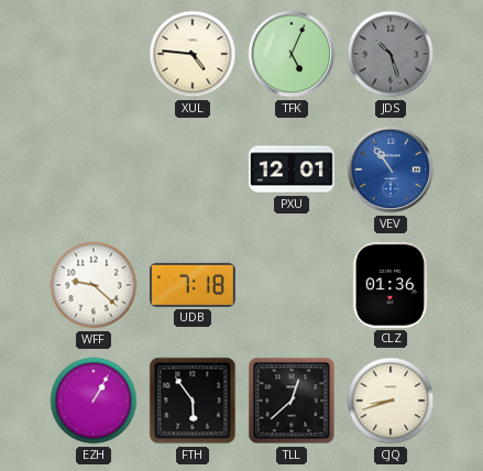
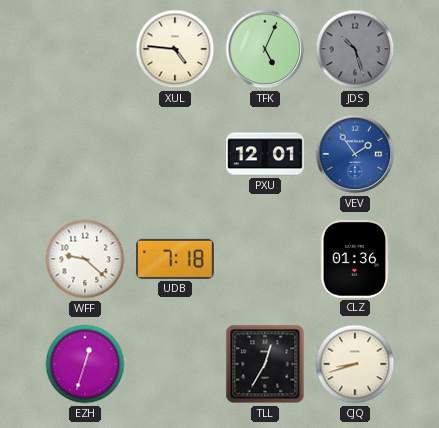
VEV: 10:54 -> 1:54
EZH: 1:05 -> 12:33
FTH: 5:54 -> none
TLL: 12:38 -> 12:35
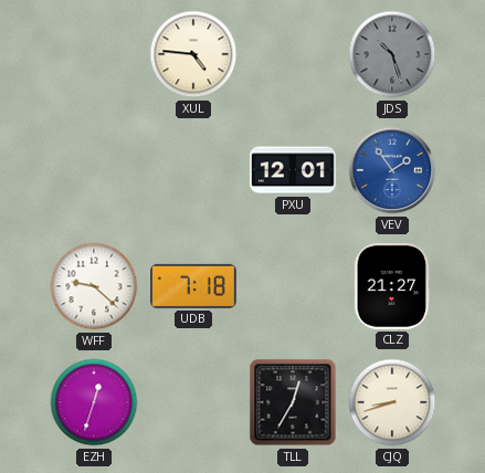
TFK: 5:04 -> none
CLZ: 01:36 -> 21:27
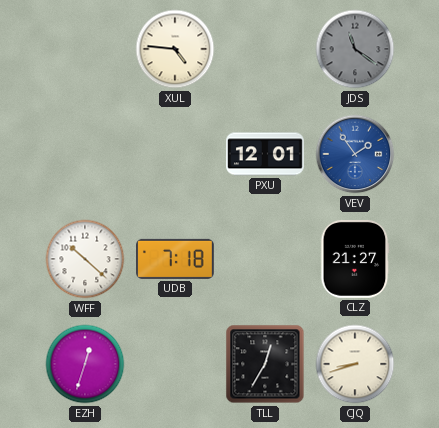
JDS: 10:27 -> 11:21
WFF: 9:22 -> 10:22
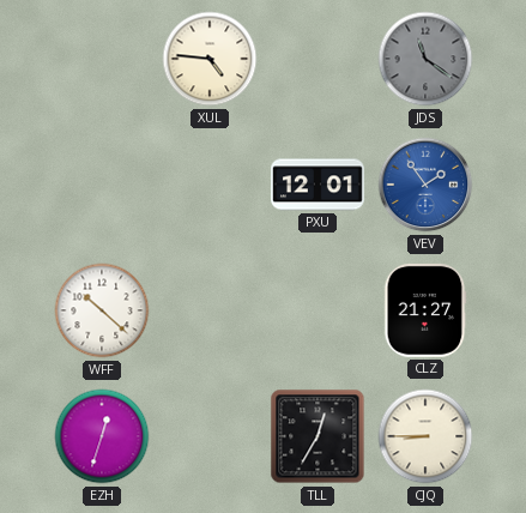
UDB: 7:18 -> none
CJQ: 8:42 -> 8:45
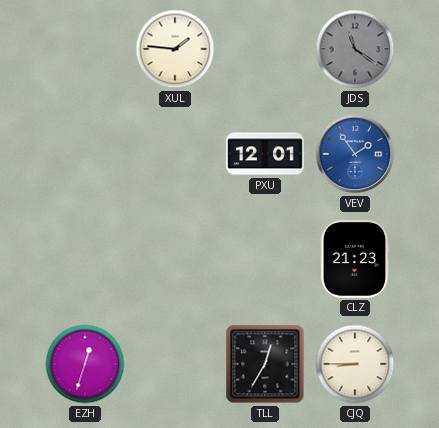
XUL: 4:46 -> 1:46
WFF: 10:22 -> none
CLZ: 21:27 -> 21:23
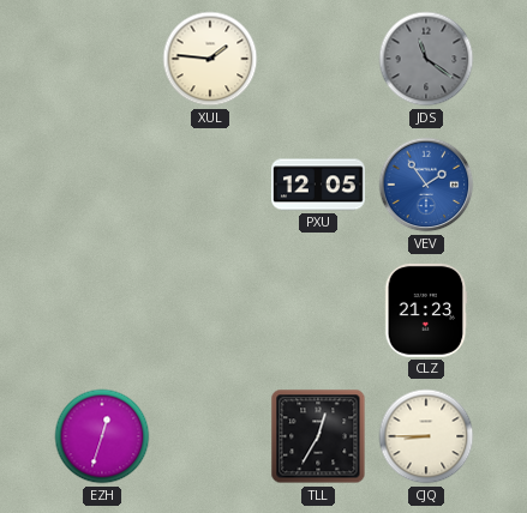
PXU: 12:01 -> 12:05
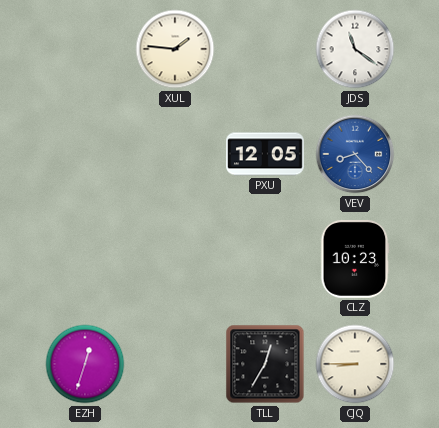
JDS dial: grey -> white
VEV: 1:54 -> 8:23
CLZ: 21:23 -> 10:23
